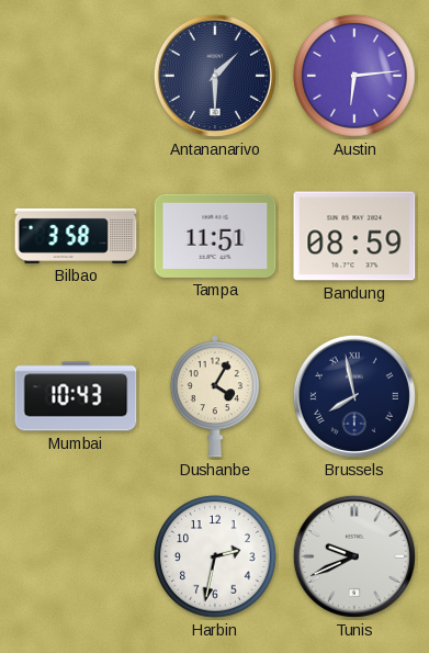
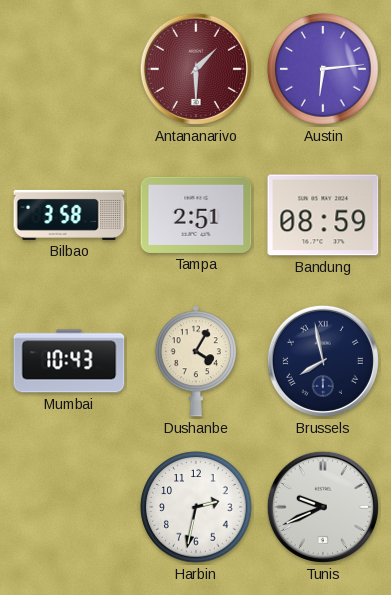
Antananarivo dial: navy -> burgundy
Tampa: 11:51 -> 2:51
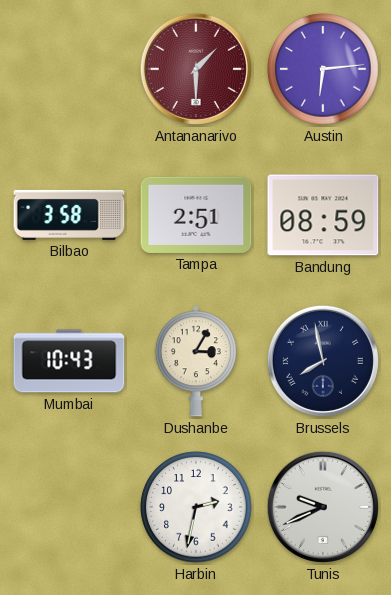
Dushanbe: 4:05 -> 3:05
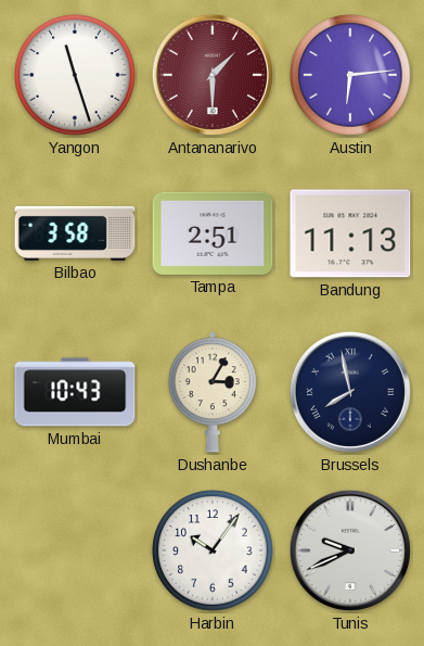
Yangon: none -> 11:27
Bandung: 08:59 -> 11:13
Harbin: 2:32 -> 10:06
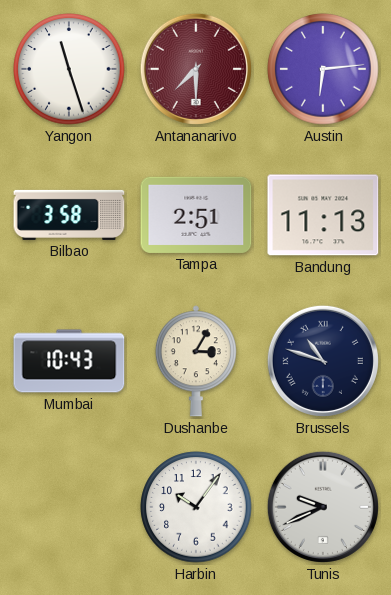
Antananarivo: 1:30 -> 7:30
Brussels: 7:58 -> 10:48
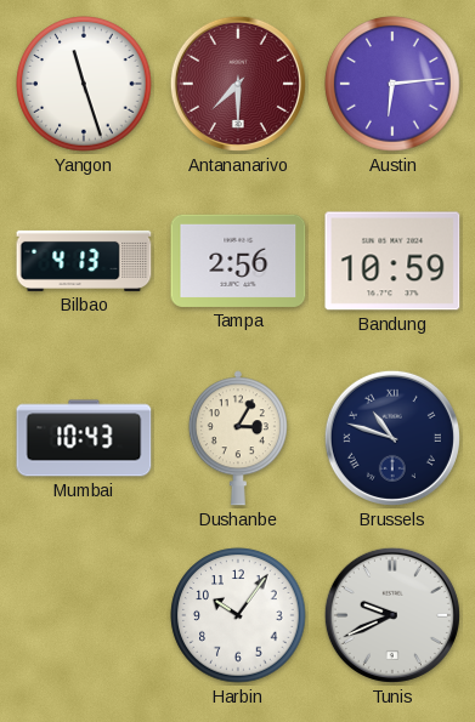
Bilbao: 3:58 -> 4:13
Tampa: 2:51 -> 2:56
Bandung: 11:13 -> 10:59
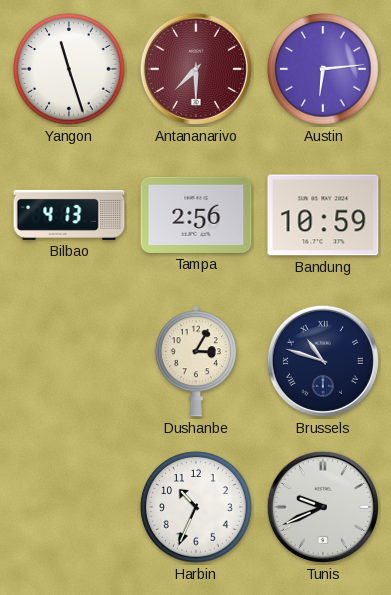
Mumbai: 10:43 -> none
Harbin: 10:06 -> 10:34
